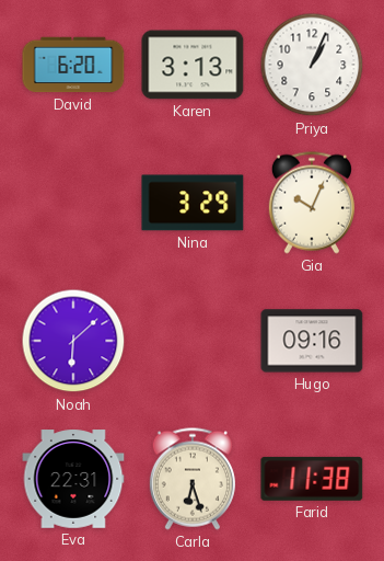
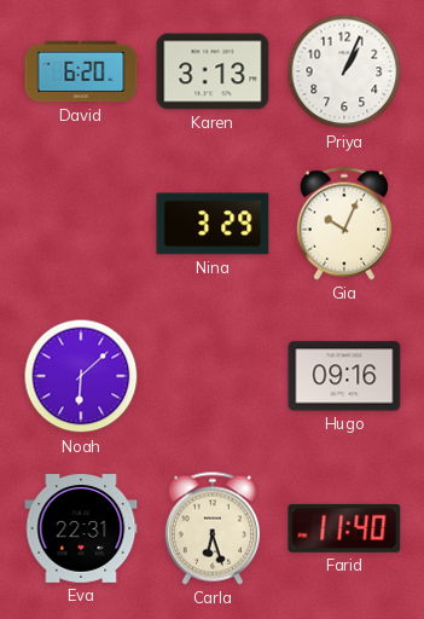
Farid: 11:38 -> 11:40
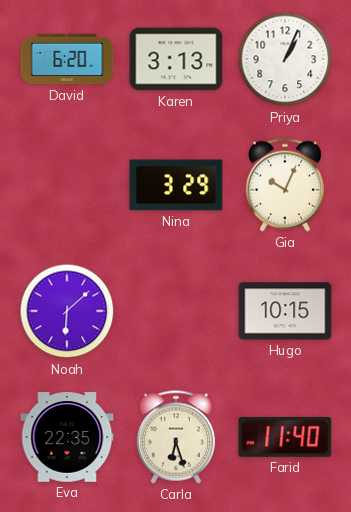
Hugo: 09:16 -> 10:15
Eva: 22:31 -> 22:35
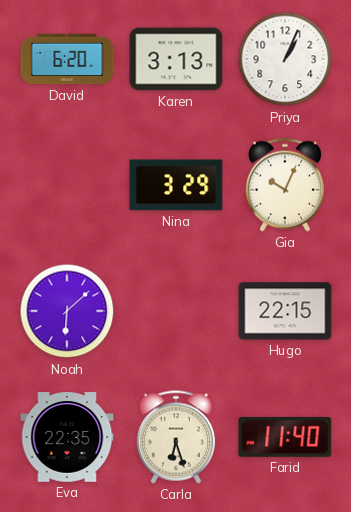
Hugo: 10:15 -> 22:15
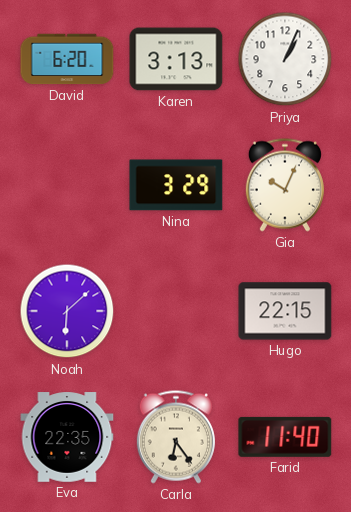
Carla: 6:27 -> 6:24
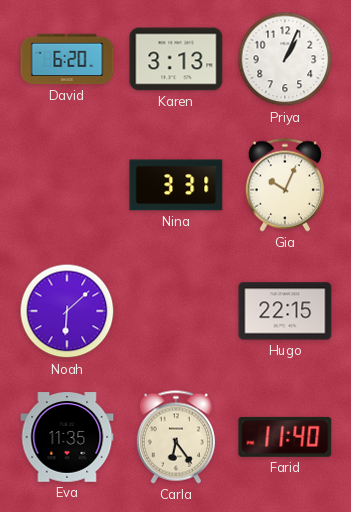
Nina: 3:29 -> 3:31
Eva: 22:35 -> 11:35
